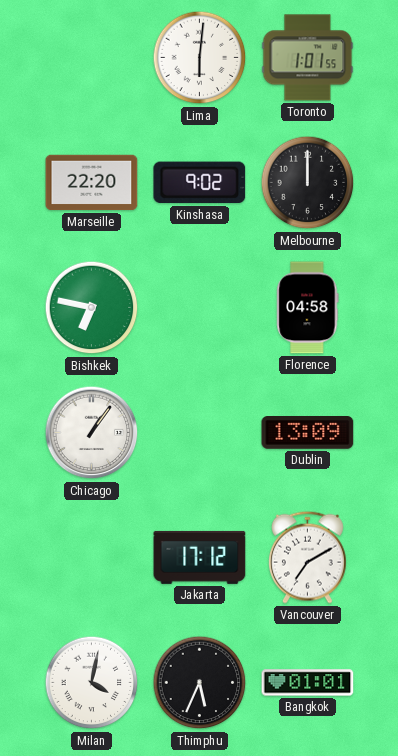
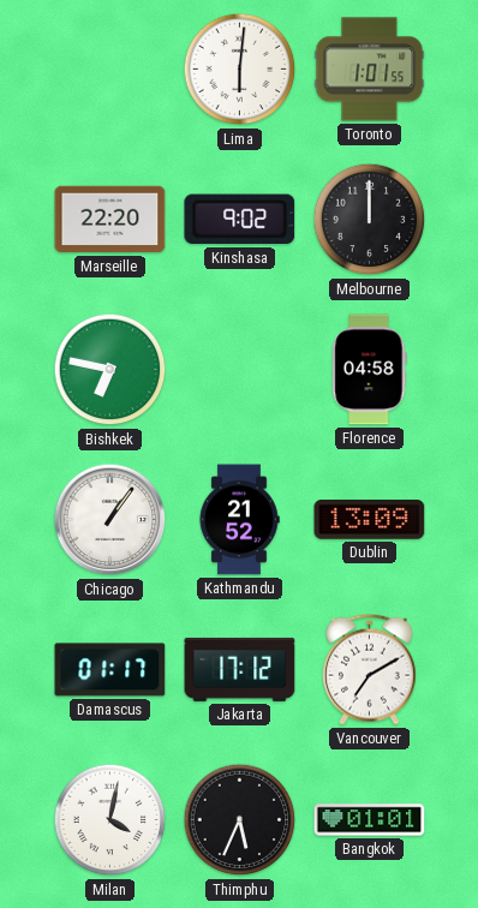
Kathmandu: none -> 21:52
Damascus: none -> 01:17
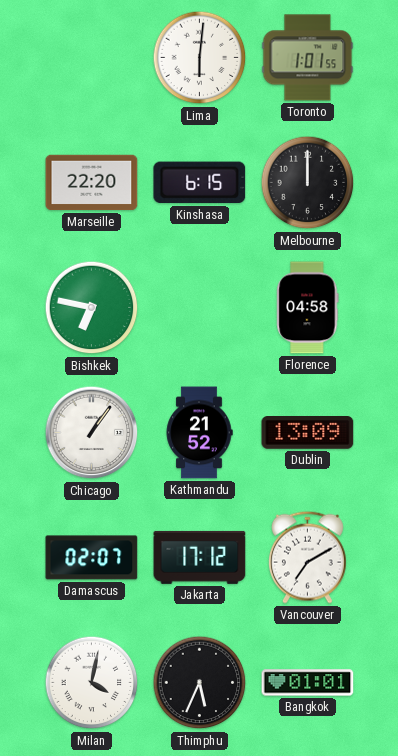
Kinshasa: 9:02 -> 6:15
Damascus: 01:17 -> 02:07
